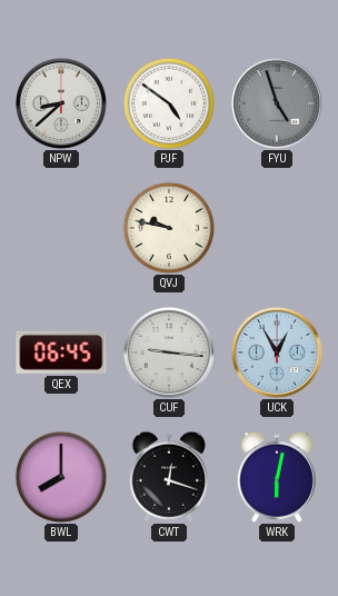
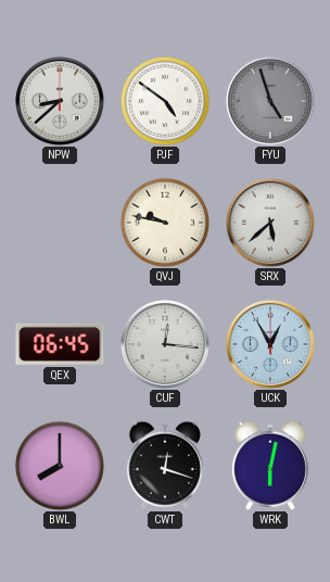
SRX: none -> 5:38
CUF: 9:16 -> 12:16
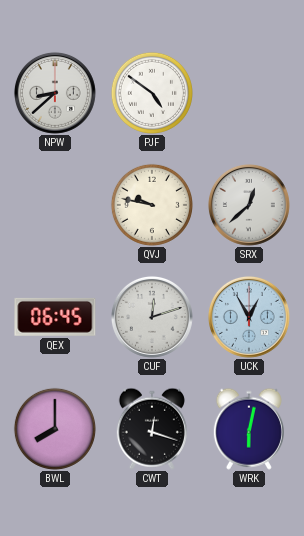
FYU: 4:57 -> none
SRX: 5:38 -> 12:38
CUF: 12:16 -> 12:12
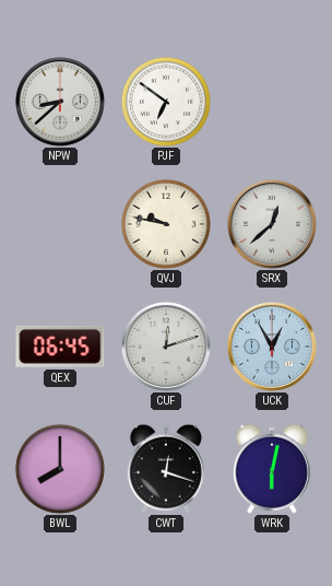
PJF: 4:51 -> 6:51
